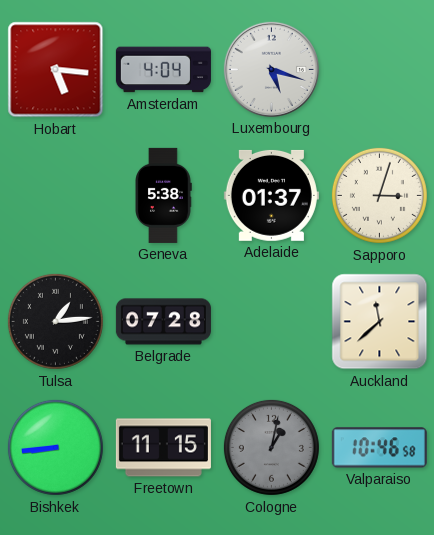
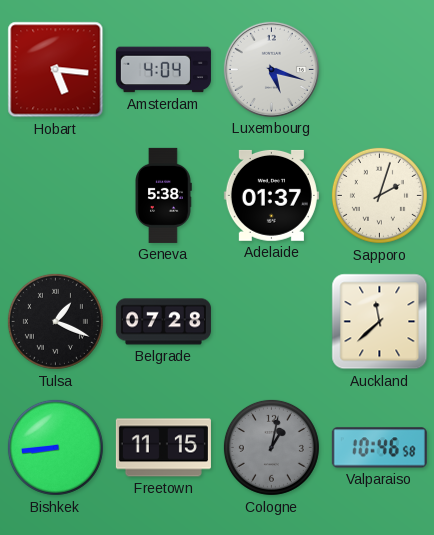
Sapporo: 3:03 -> 2:03
Tulsa: 1:14 -> 1:19
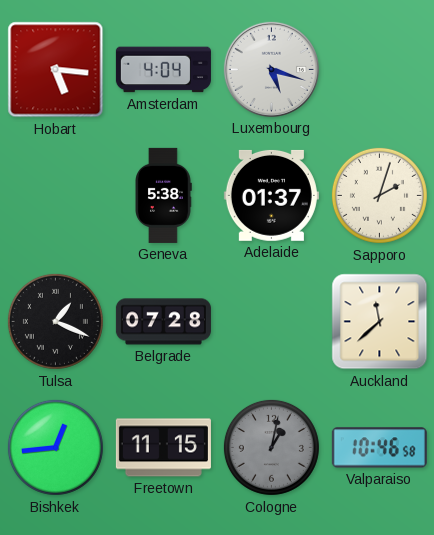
Bishkek: 8:44 -> 12:44
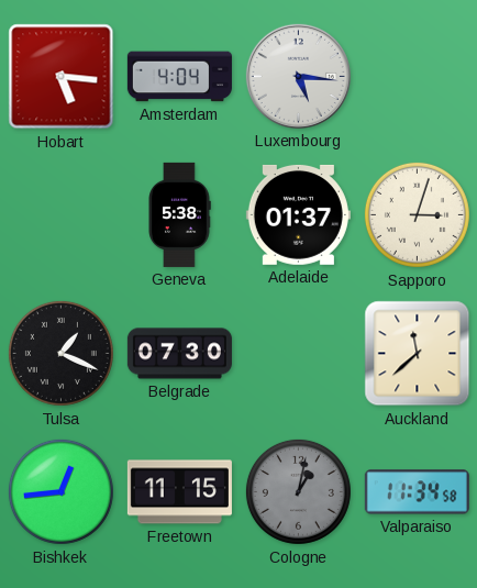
Luxembourg: 5:18 -> 5:16
Sapporo: 2:03 -> 3:03
Belgrade: 07:28 -> 07:30
Valparaiso: 10:46 -> 11:34
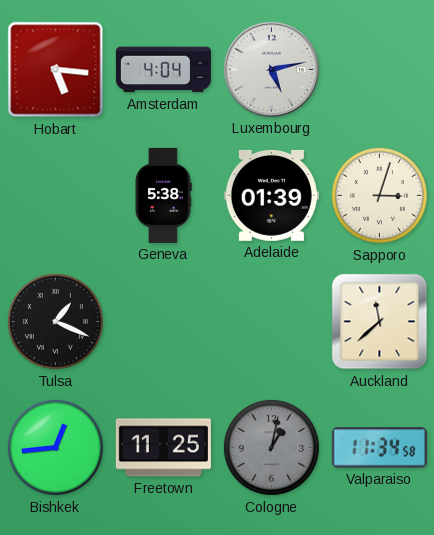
Luxembourg: 5:16 -> 5:13
Adelaide: 01:37 -> 01:39
Belgrade: 07:30 -> none
Freetown: 11:15 -> 11:25
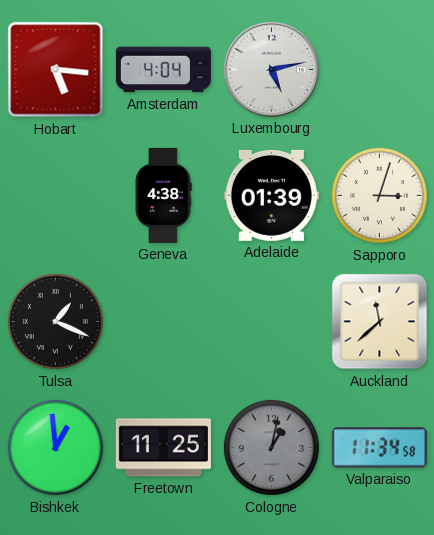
Geneva: 5:38 -> 4:38
Bishkek: 12:44 -> 12:59
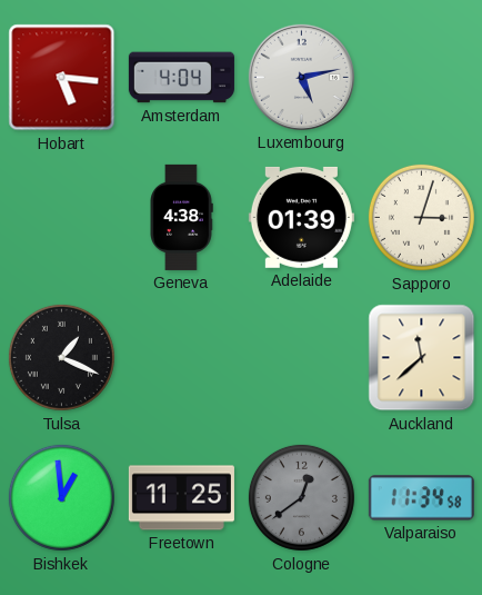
Cologne: 1:02 -> 12:39
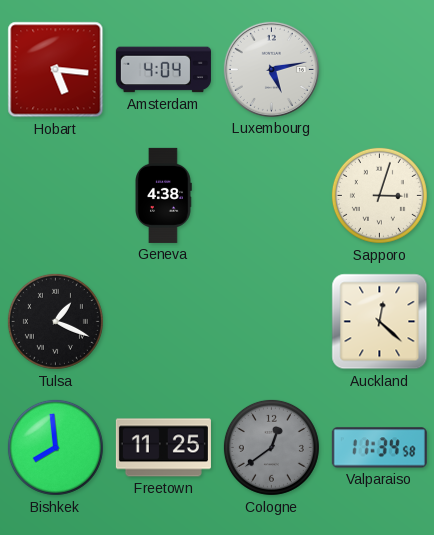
Adelaide: 01:39 -> none
Auckland: 11:38 -> 12:22
Bishkek: 12:59 -> 7:59
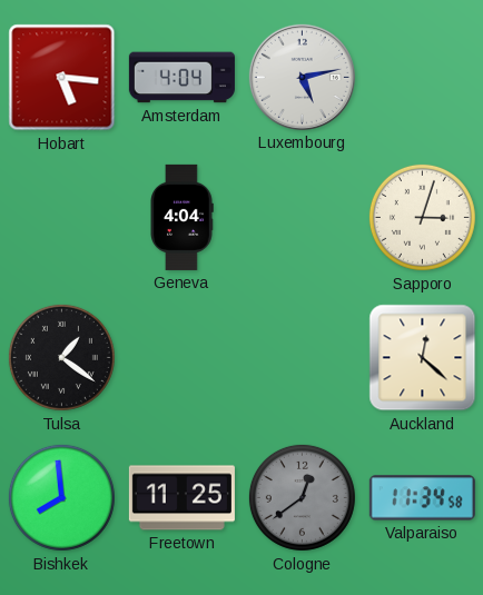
Geneva: 4:38 -> 4:04
Tulsa: 1:19 -> 1:21
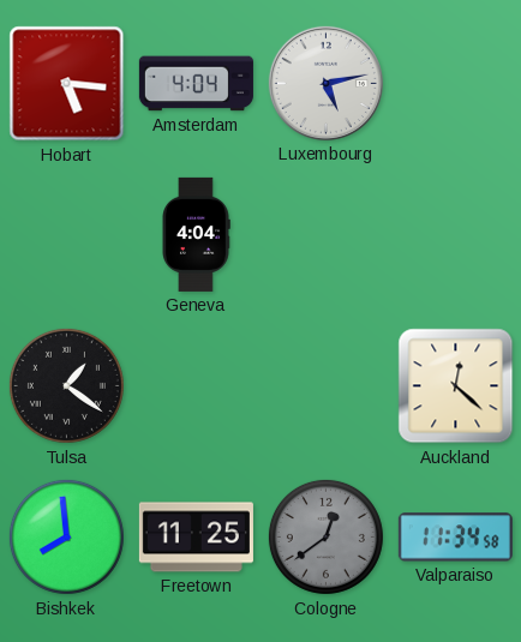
Sapporo: 3:03 -> none
